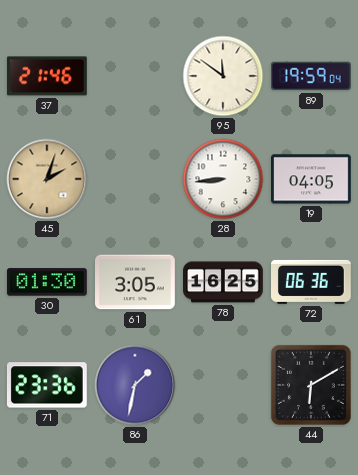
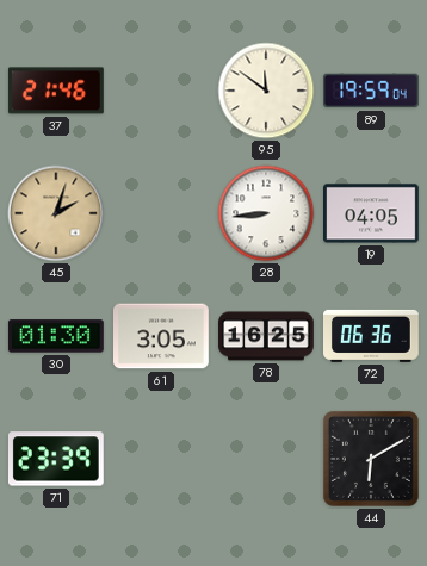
71: 23:36 -> 23:39
86: 1:32 -> none
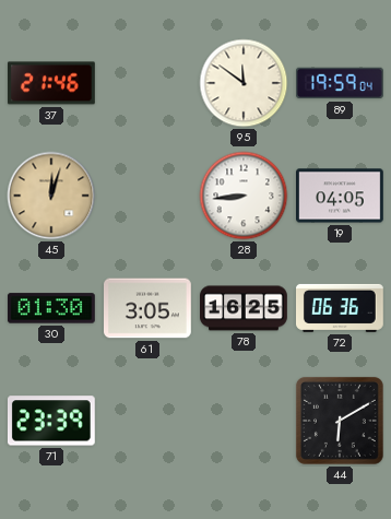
45: 2:03 -> 12:03
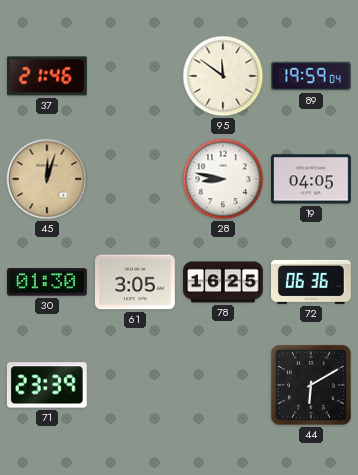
28: 8:44 -> 8:47
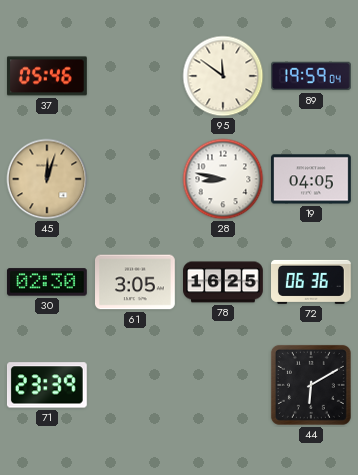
37: 21:46 -> 05:46
30: 01:30 -> 02:30
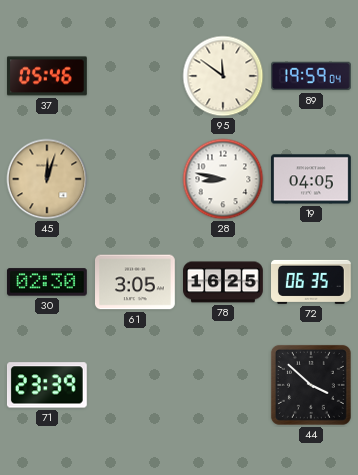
72: 06:36 -> 06:35
44: 6:10 -> 3:52
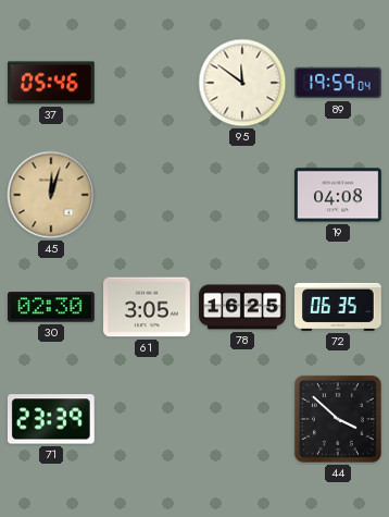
28: 8:47 -> none
19: 04:05 -> 04:08
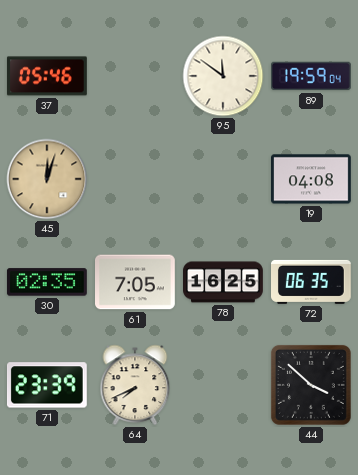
30: 02:30 -> 02:35
61: 3:05 -> 7:05
64: none -> 7:41
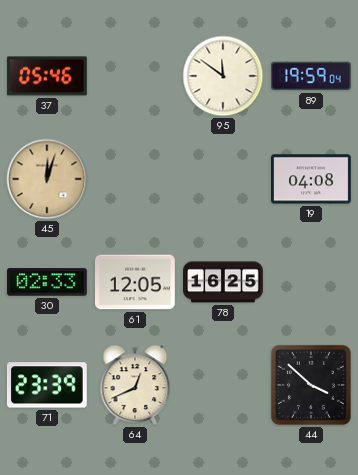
30: 02:35 -> 02:33
61: 7:05 -> 12:05
72: 06:35 -> none
64: 7:41 -> 12:41
